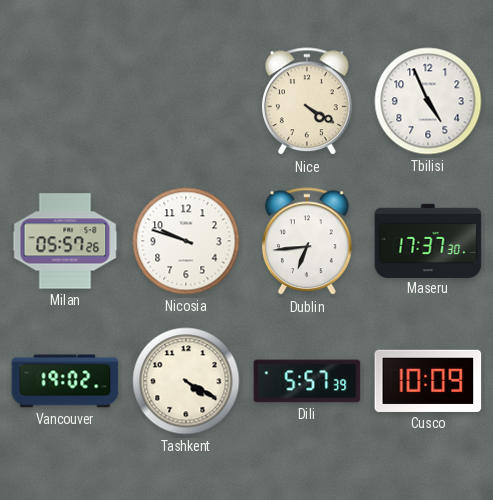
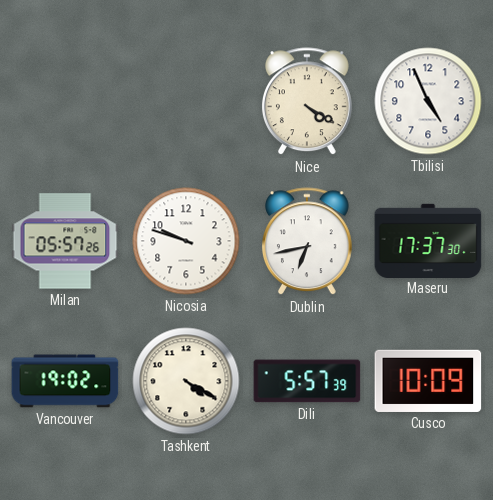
Dublin: 6:44 -> 6:43
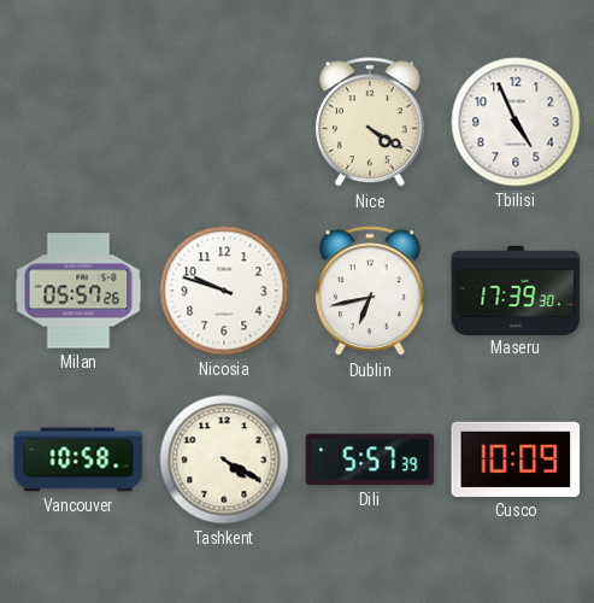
Maseru: 17:37 -> 17:39
Vancouver: 19:02 -> 10:58
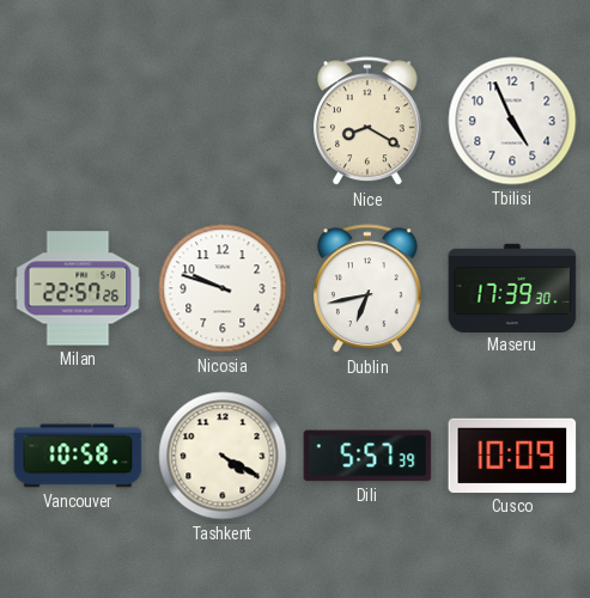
Nice: 4:20 -> 8:20
Milan: 05:57 -> 22:57
